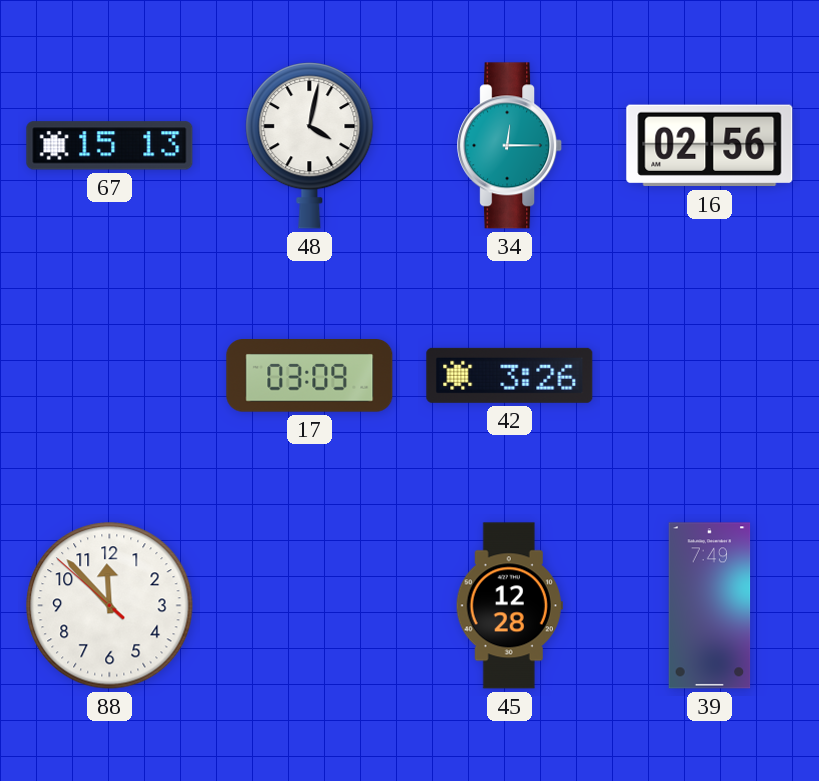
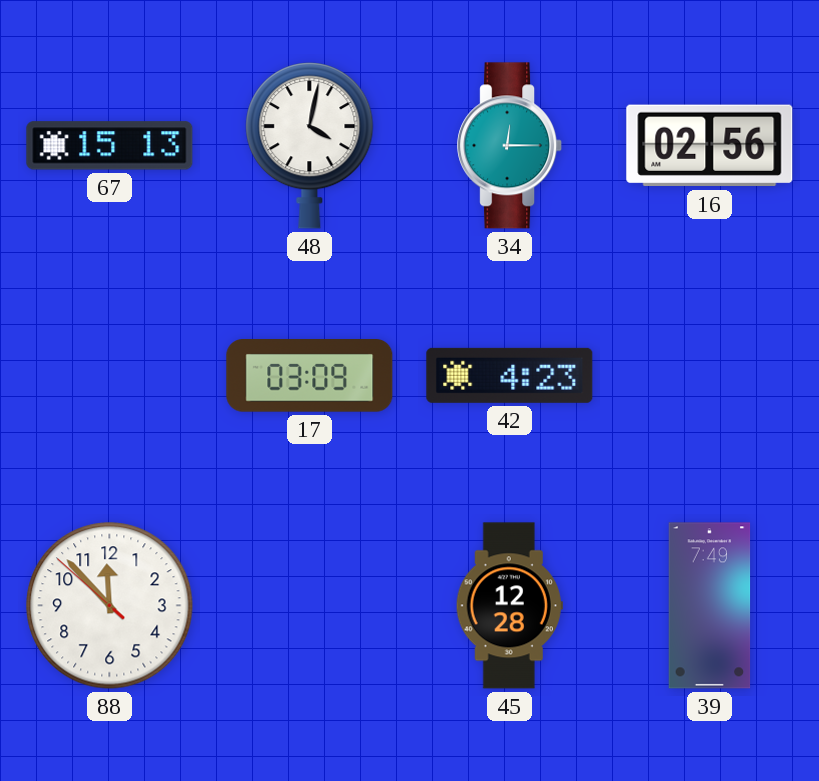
42: 3:26 -> 4:23
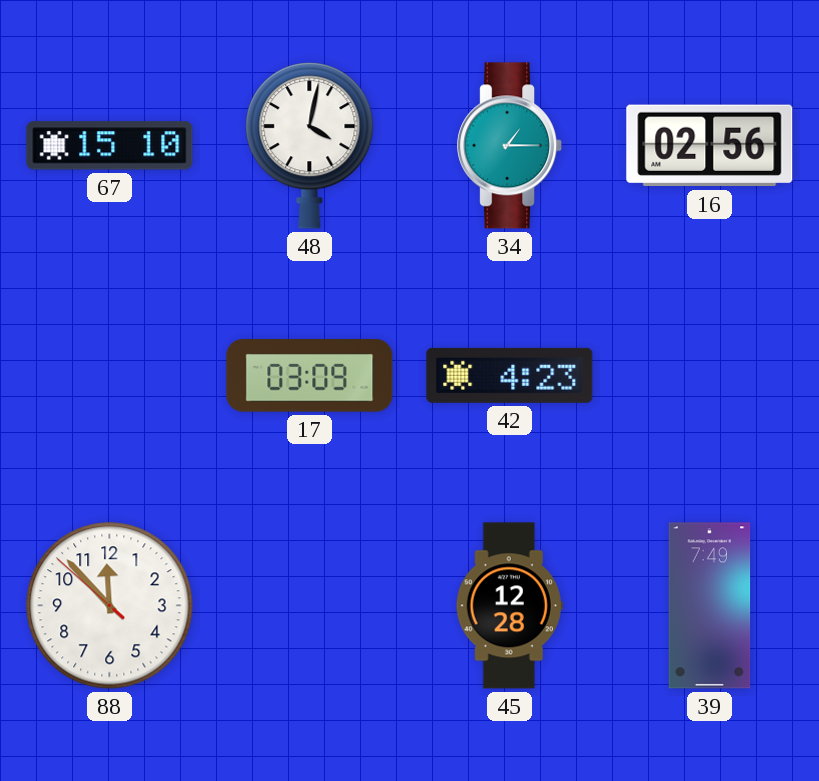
67: 15:13 -> 15:10
34: 12:15 -> 1:15
